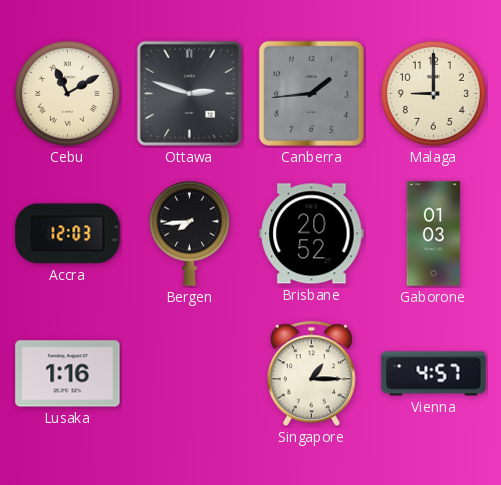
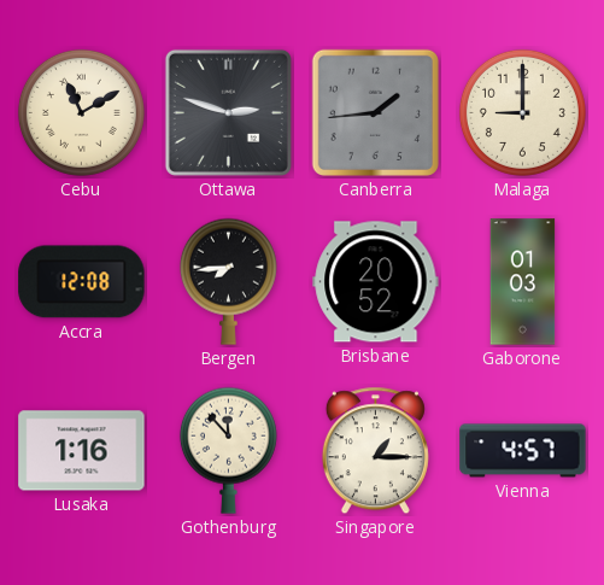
Accra: 12:03 -> 12:08
Gothenburg: none -> 11:53
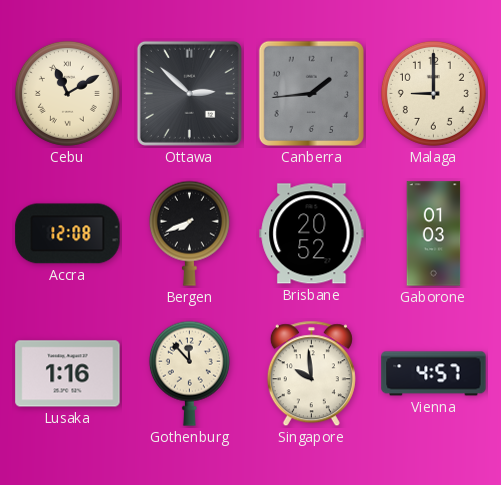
Ottawa: 2:48 -> 2:52
Bergen: 7:44 -> 7:41
Singapore: 1:15 -> 9:59
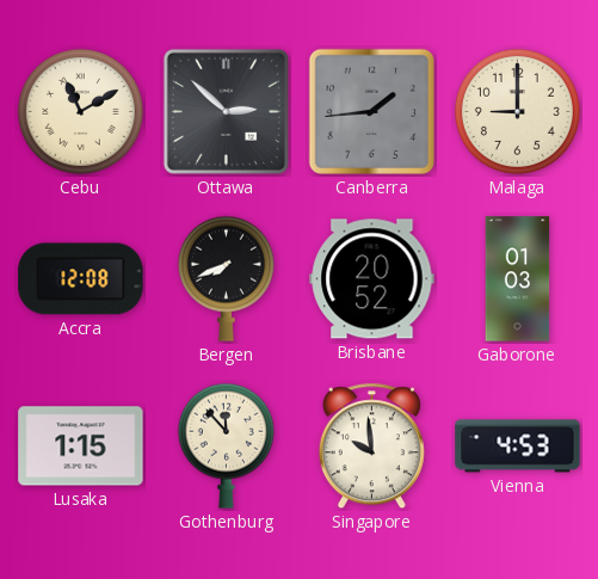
Lusaka: 1:16 -> 1:15
Vienna: 4:57 -> 4:53
